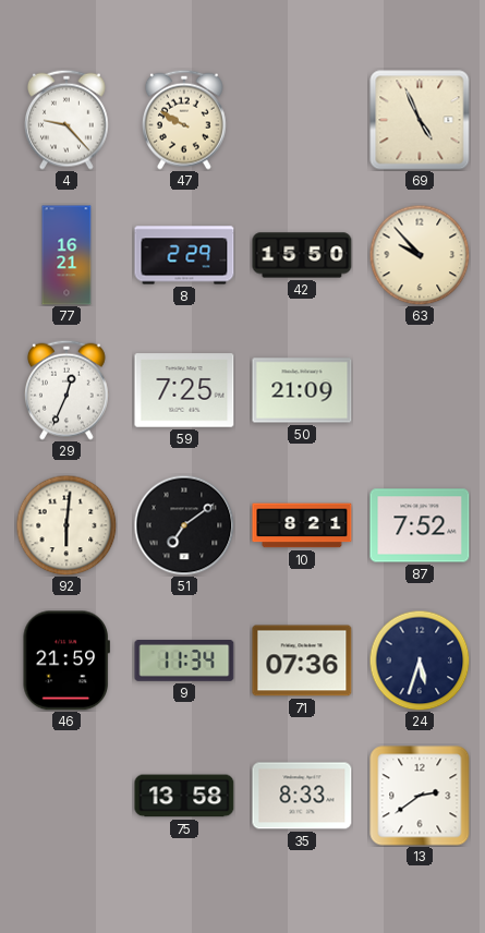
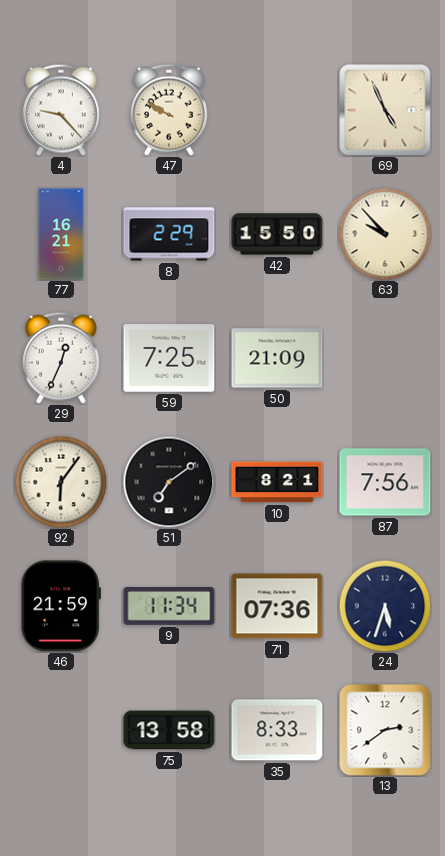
92: 6:01 -> 6:06
87: 7:52 -> 7:56
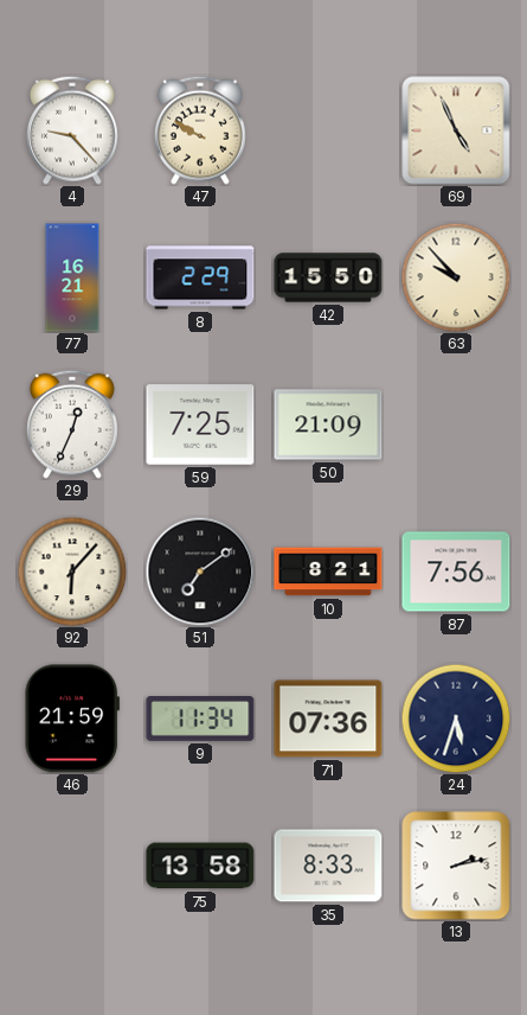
92: 6:06 -> 6:07
13: 2:39 -> 2:13
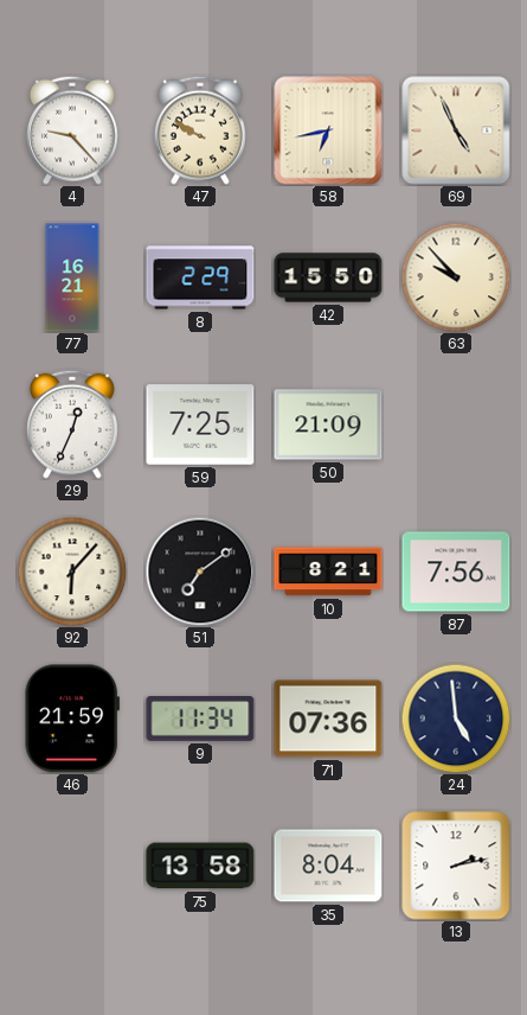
58: none -> 6:43
24: 5:33 -> 4:59
35: 8:33 -> 8:04
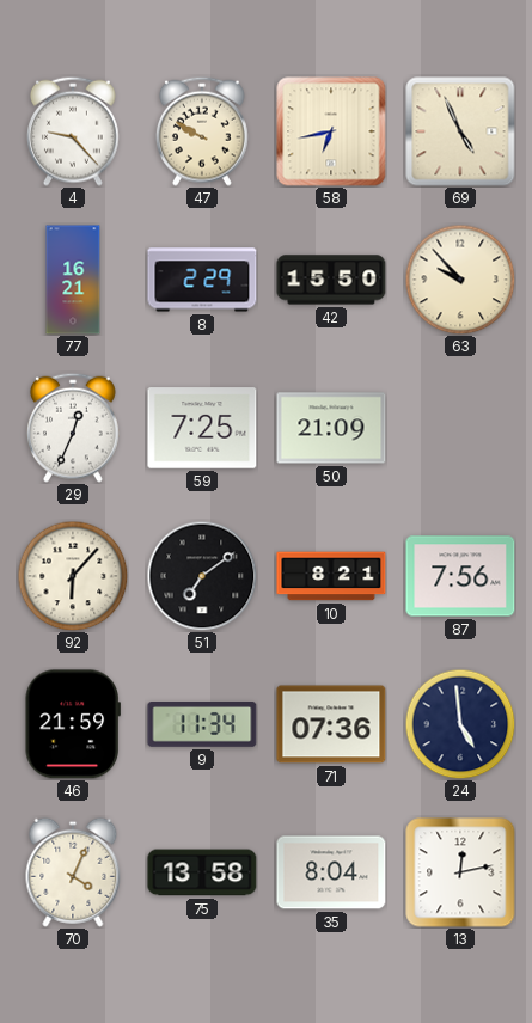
70: none -> 4:04
13: 2:13 -> 12:13
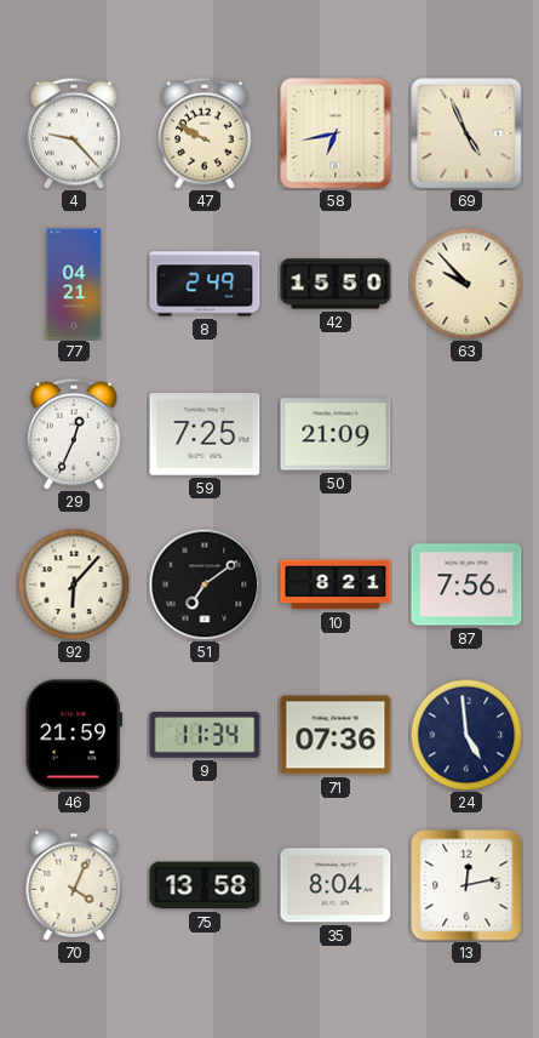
77: 16:21 -> 04:21
8: 2:29 -> 2:49
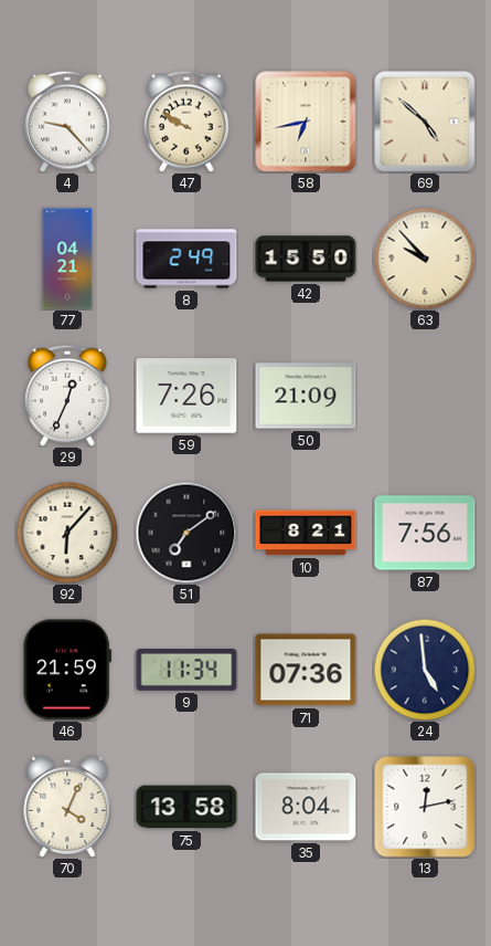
69: 4:56 -> 4:52
59: 7:25 -> 7:26
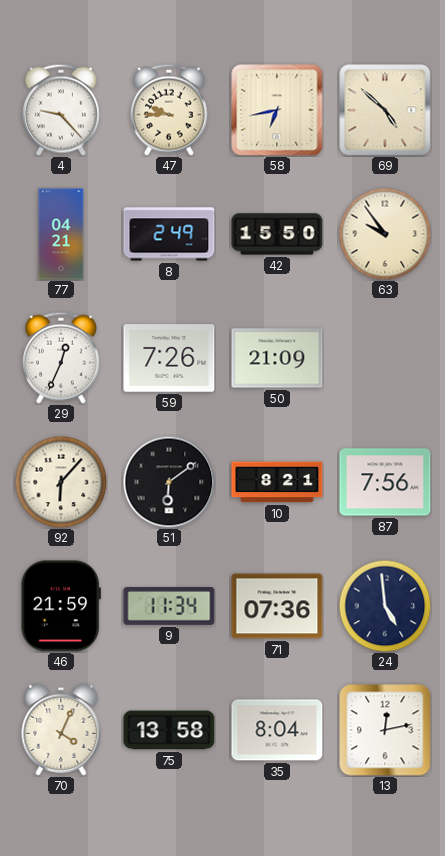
47: 9:50 -> 9:45
63: 9:53 -> 9:54
51: 7:09 -> 6:09
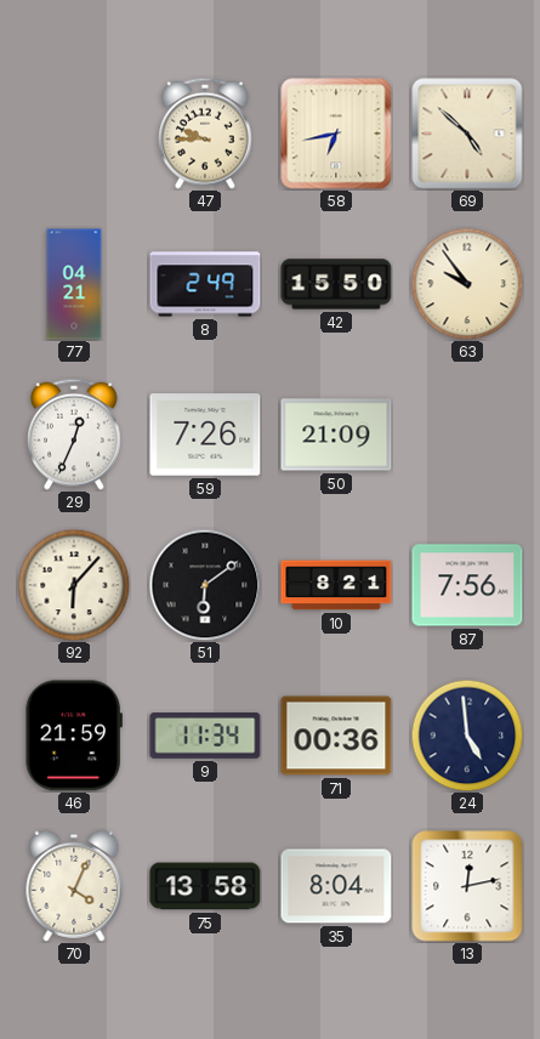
4: 9:23 -> none
71: 07:36 -> 00:36
